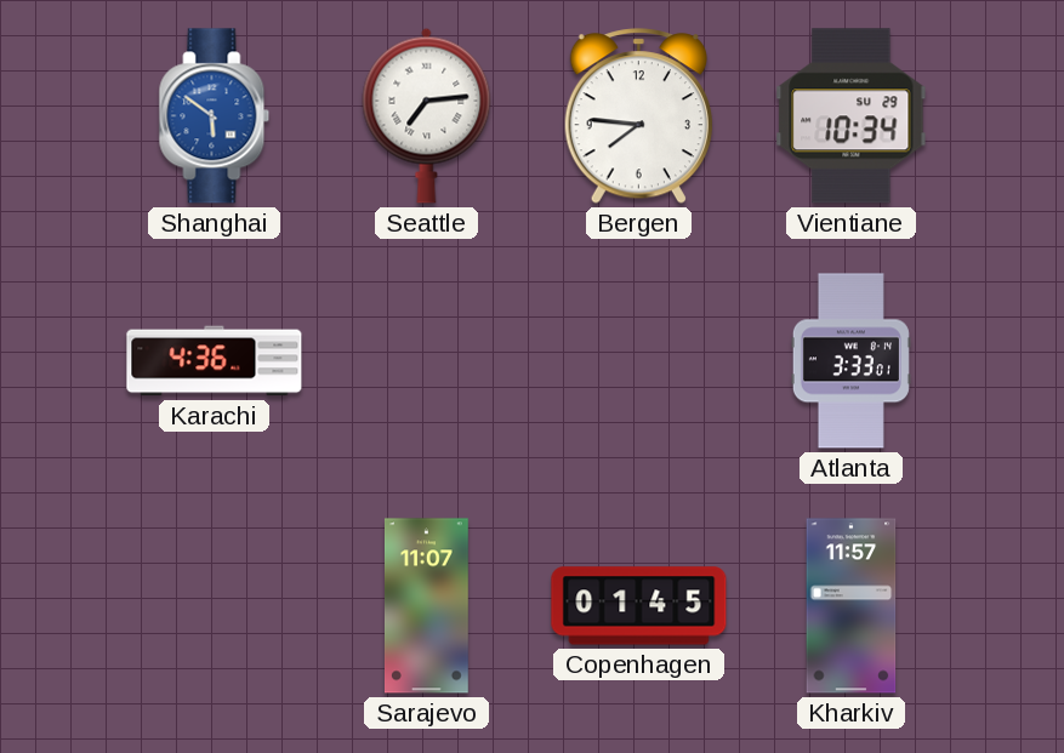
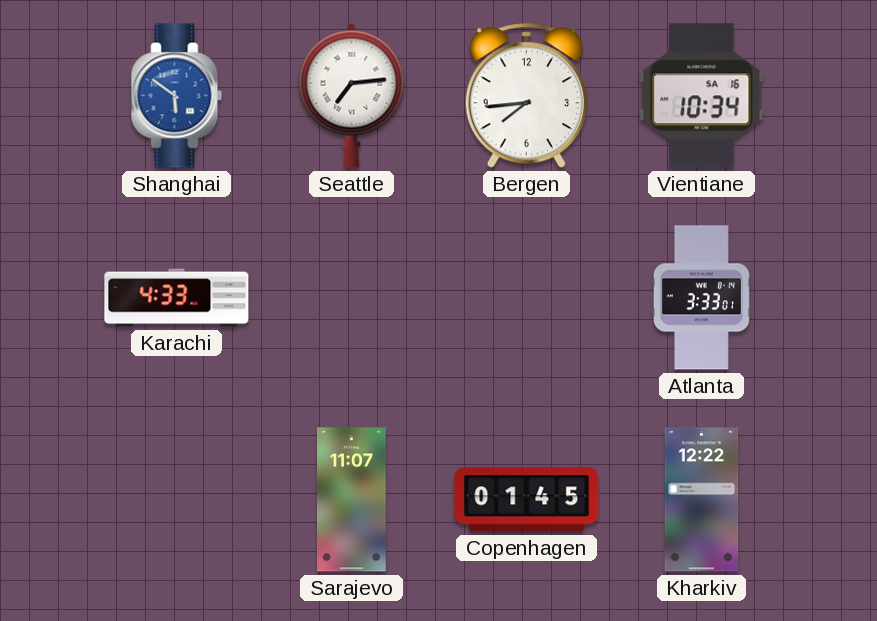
Bergen: 7:46 -> 7:44
Vientiane date: SU 29 -> SA 16
Karachi: 4:36 -> 4:33
Kharkiv: 11:57 -> 12:22
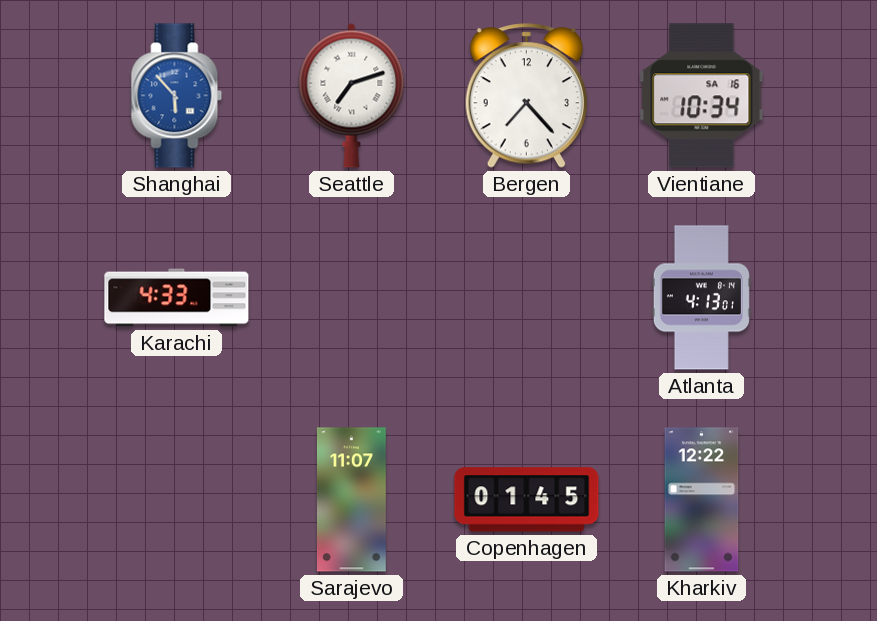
Shanghai: 5:51 -> 5:53
Seattle: 7:14 -> 7:12
Bergen: 7:44 -> 7:23
Atlanta: 3:33 -> 4:13
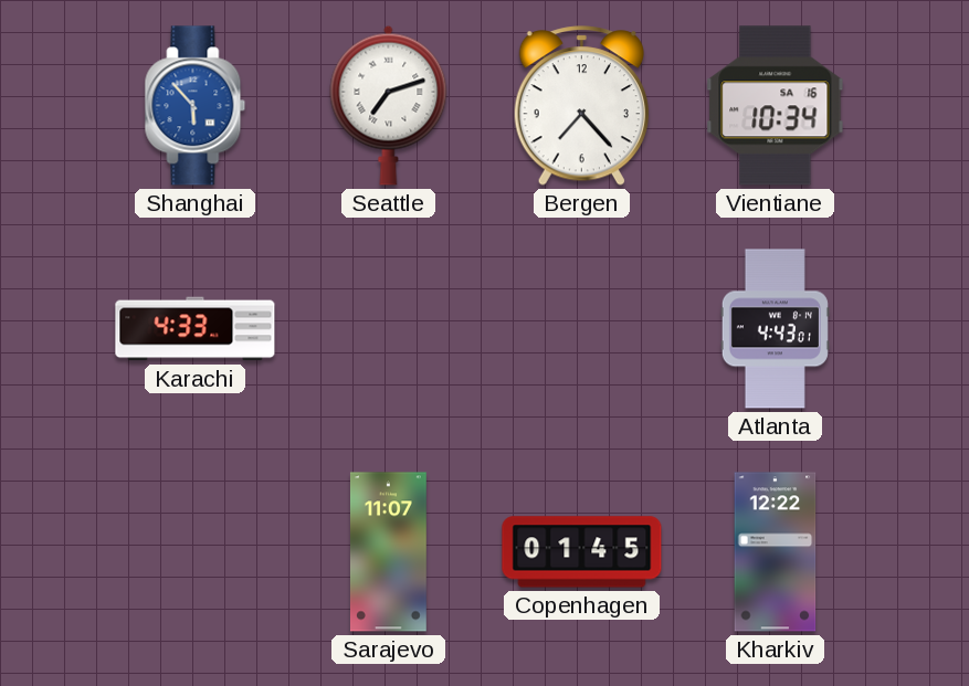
Atlanta: 4:13 -> 4:43
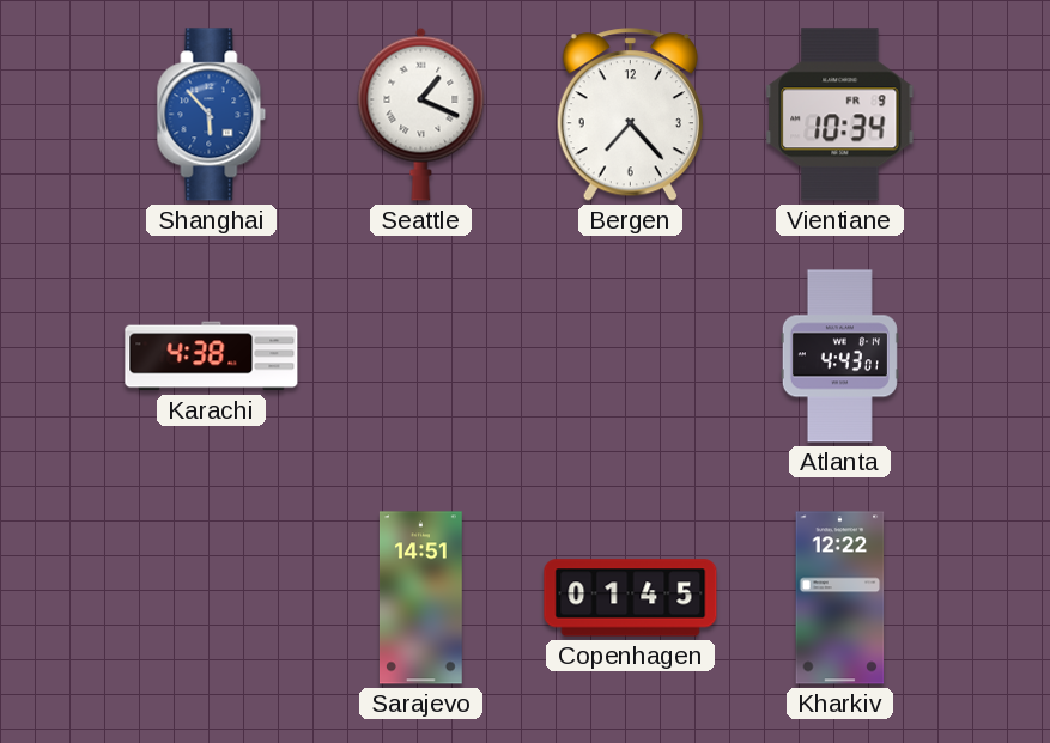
Seattle: 7:12 -> 1:19
Vientiane date: SA 16 -> FR 9
Karachi: 4:33 -> 4:38
Sarajevo: 11:07 -> 14:51
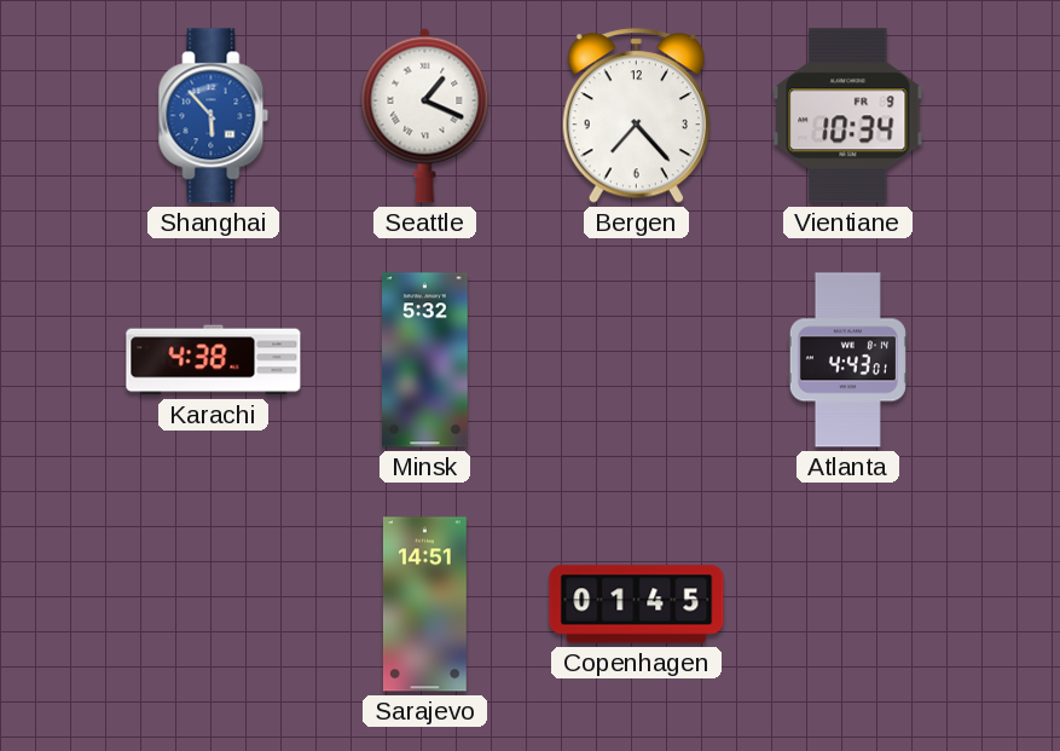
Minsk: none -> 5:32
Kharkiv: 12:22 -> none
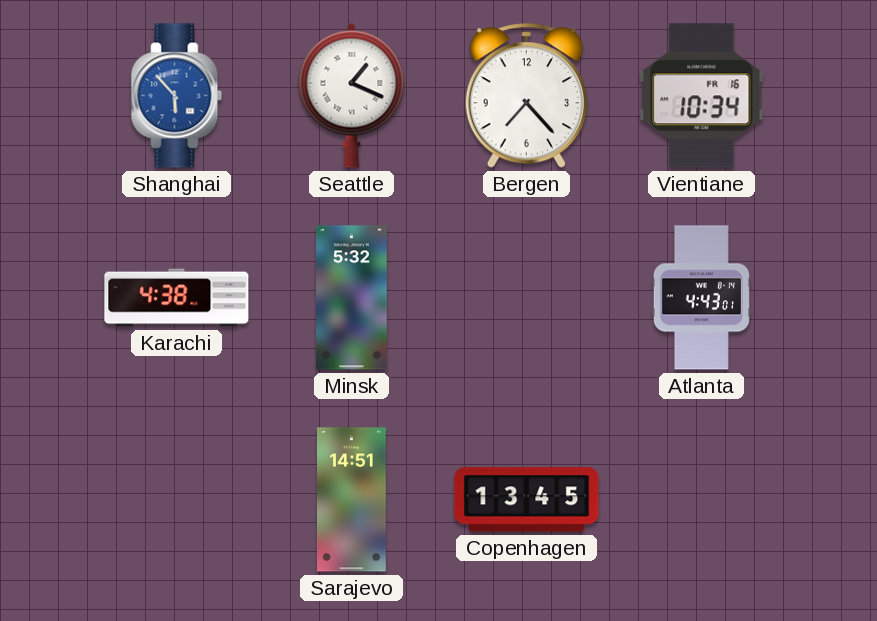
Vientiane date: FR 9 -> FR 16
Copenhagen: 01:45 -> 13:45
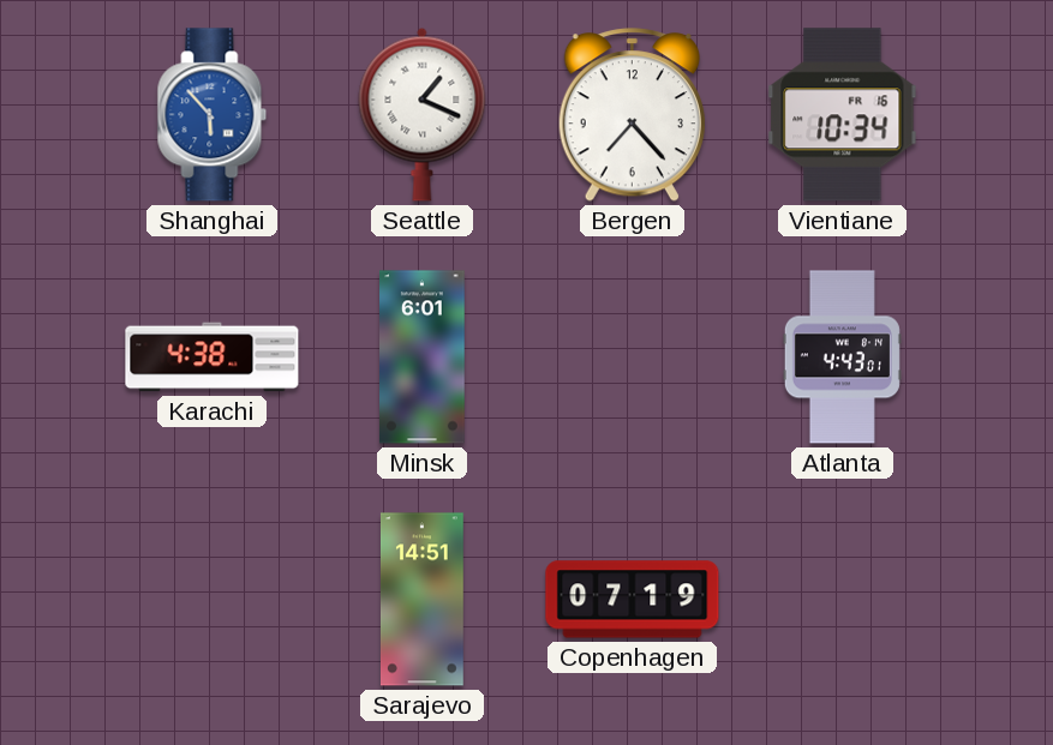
Minsk: 5:32 -> 6:01
Copenhagen: 13:45 -> 07:19
